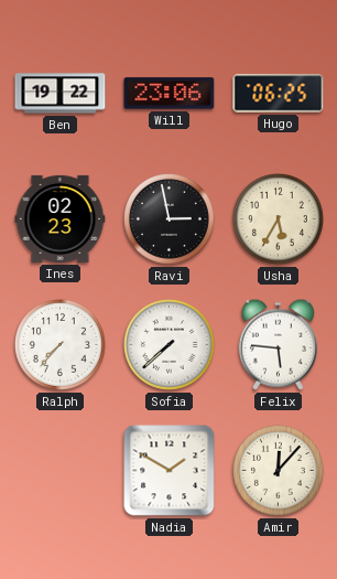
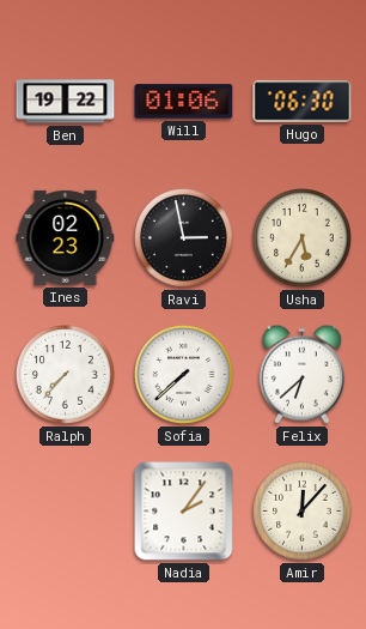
Will: 23:06 -> 01:06
Hugo: 06:25 -> 06:30
Felix: 5:46 -> 6:38
Nadia: 1:50 -> 2:06
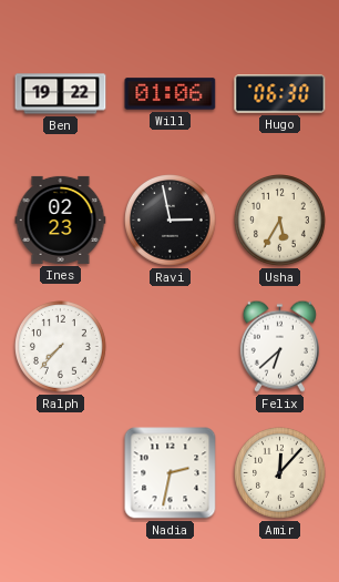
Sofia: 7:38 -> none
Nadia: 2:06 -> 2:32
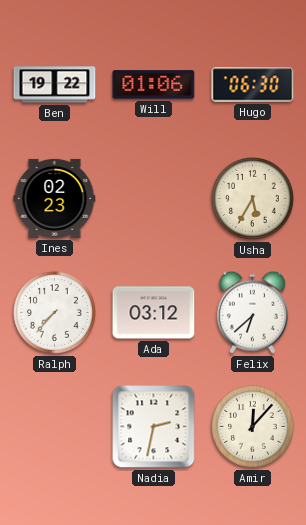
Ravi: 2:58 -> none
Ada: none -> 03:12
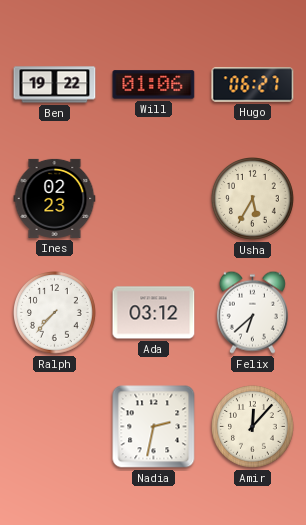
Hugo: 06:30 -> 06:27
